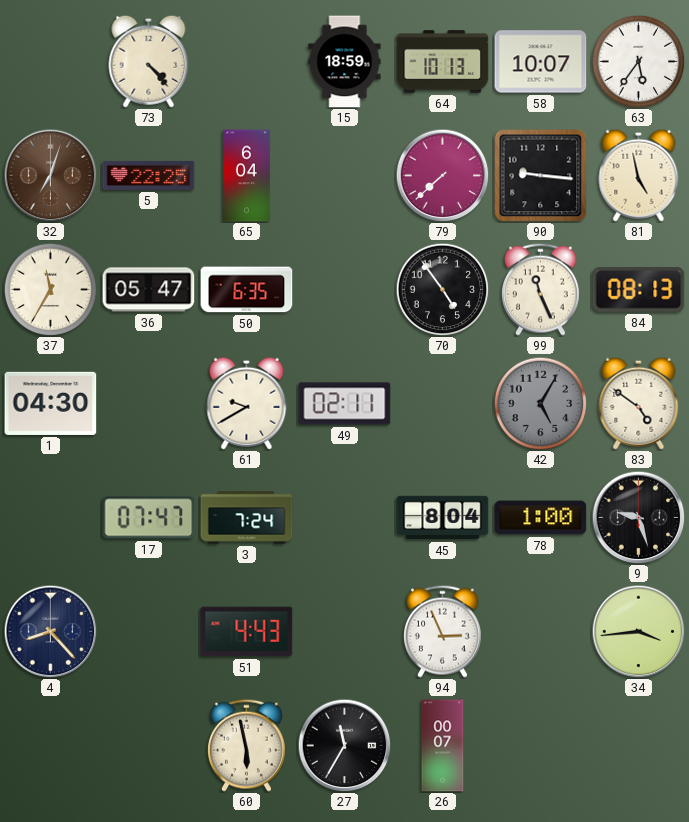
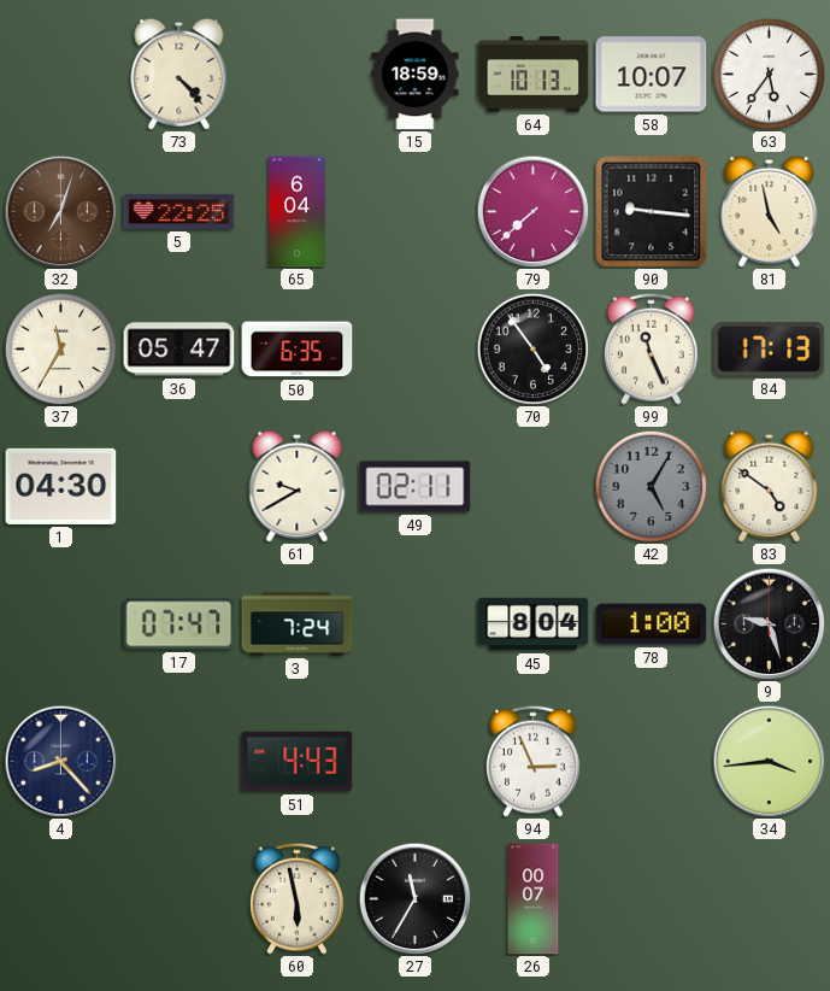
84: 08:13 -> 17:13
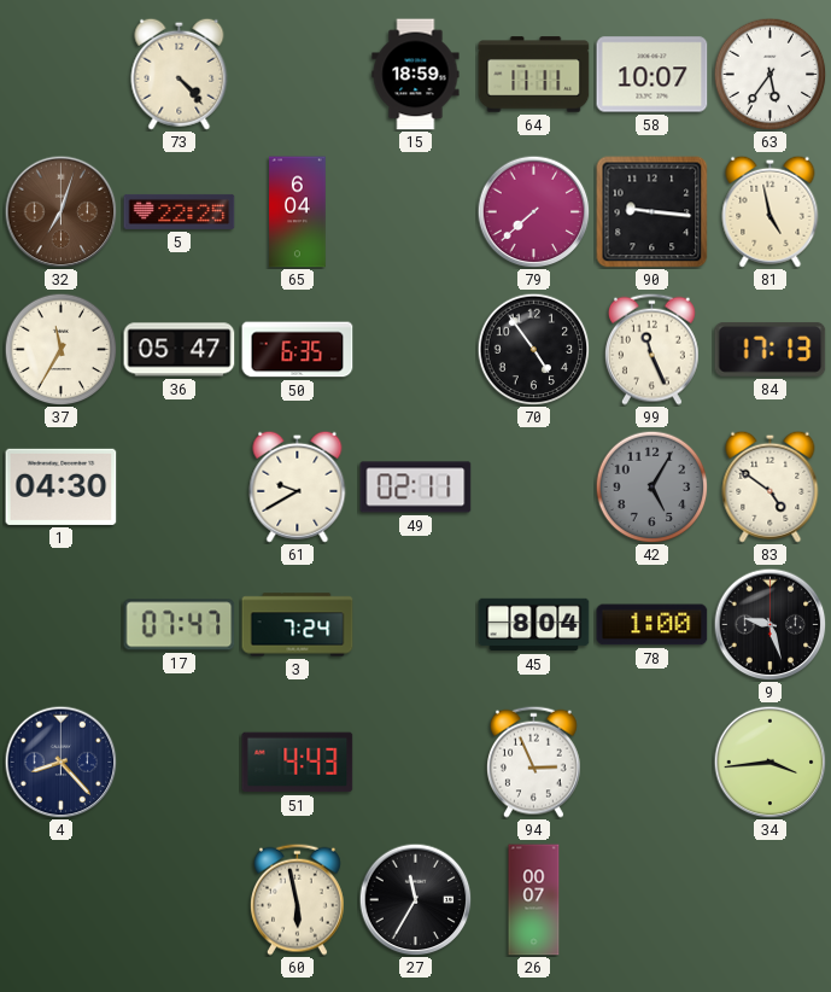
64: 10:13 -> 11:11
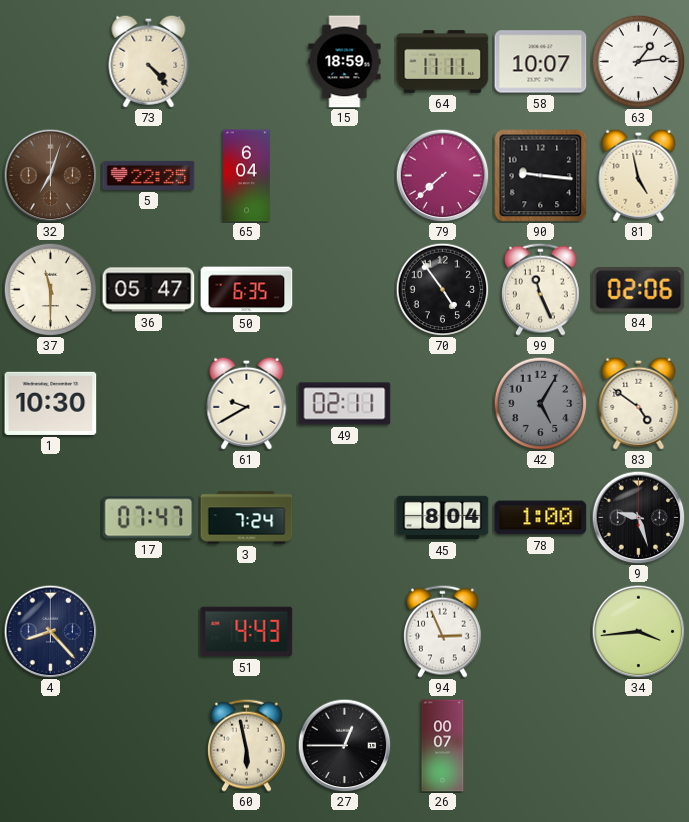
63: 5:36 -> 1:14
37: 11:35 -> 11:30
84: 17:13 -> 02:06
1: 04:30 -> 10:30
27: 11:35 -> 12:45
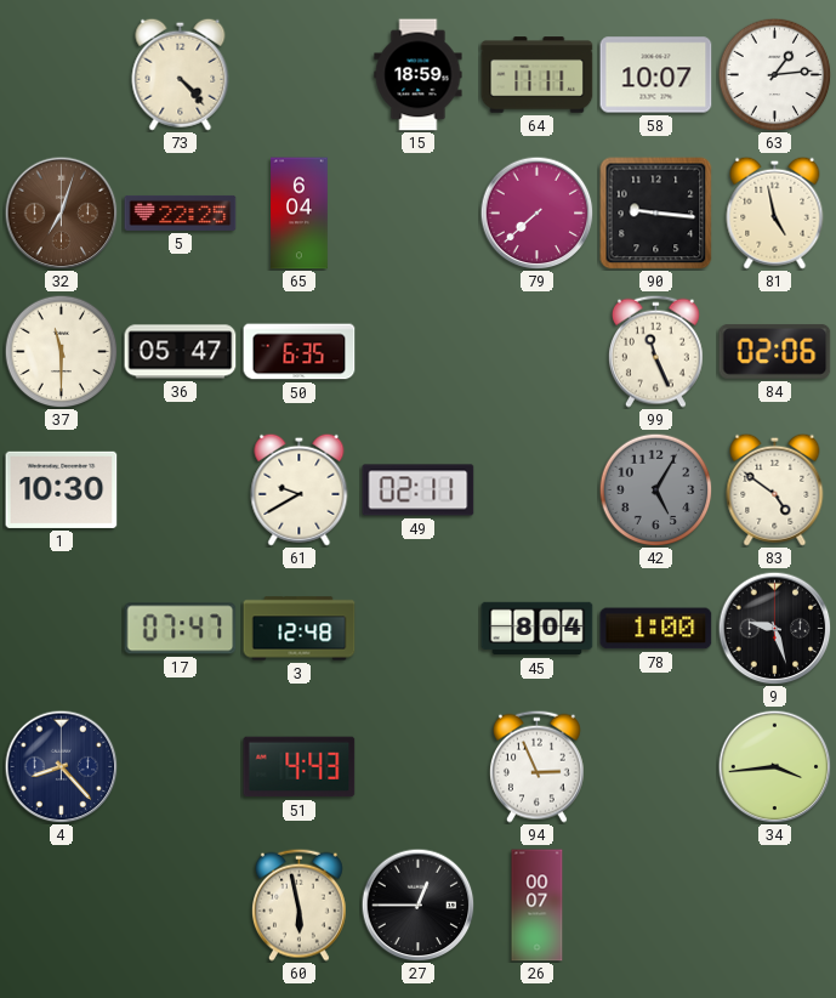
70: 4:54 -> none
3: 7:24 -> 12:48
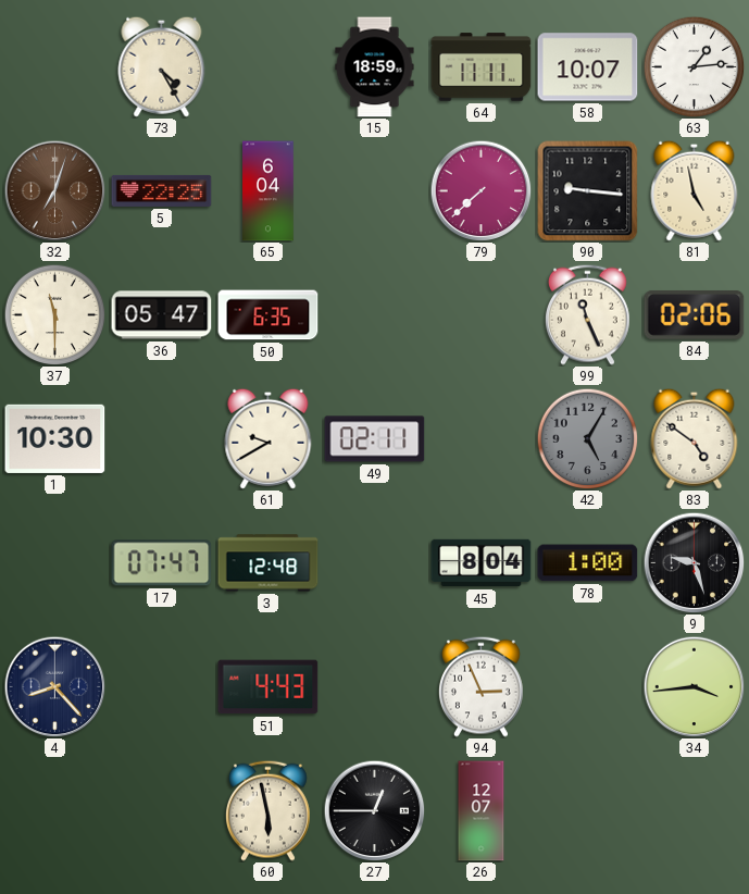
73: 4:23 -> 4:25
26: 00:07 -> 12:07
